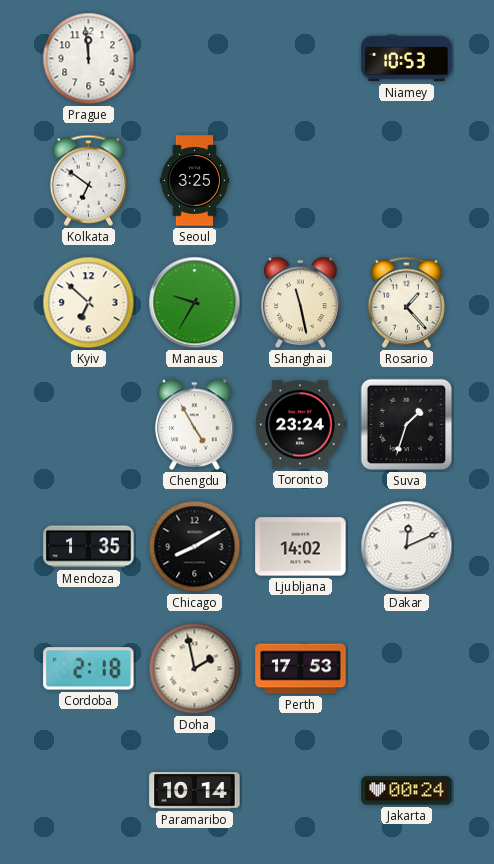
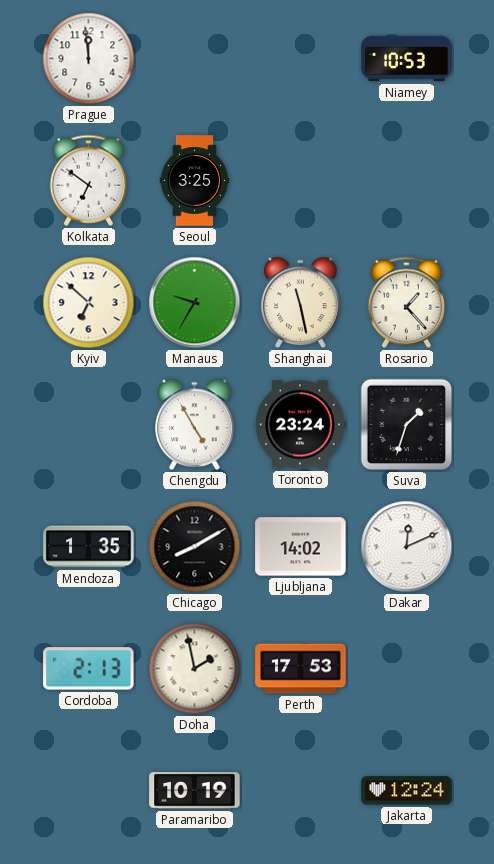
Cordoba: 2:18 -> 2:13
Paramaribo: 10:14 -> 10:19
Jakarta: 00:24 -> 12:24
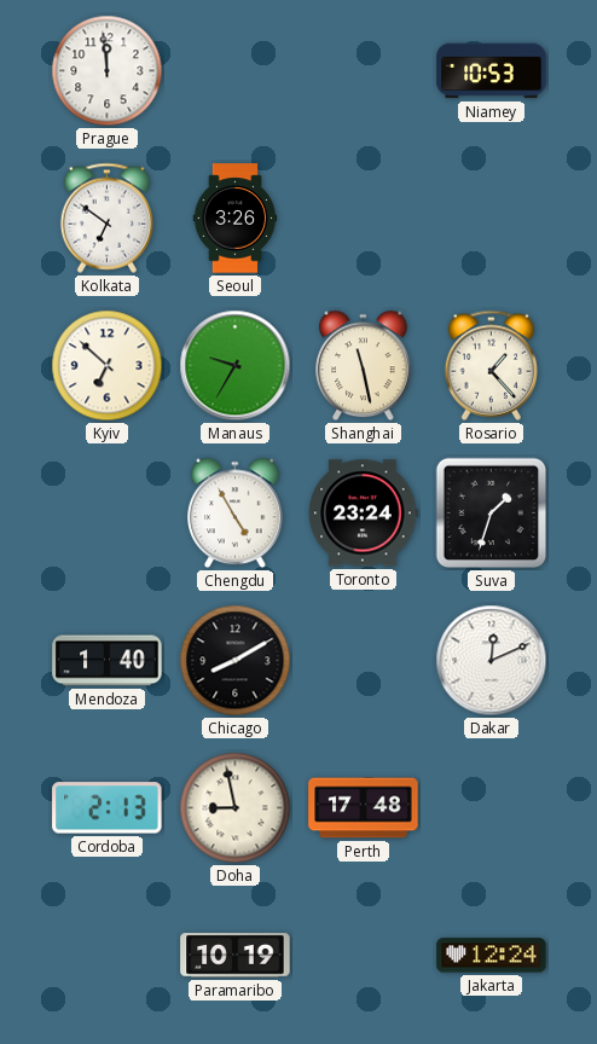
Seoul: 3:25 -> 3:26
Mendoza: 1:35 -> 1:40
Ljubljana: 14:02 -> none
Doha: 1:58 -> 8:58
Perth: 17:53 -> 17:48
